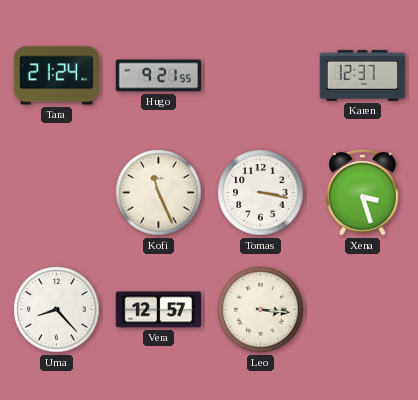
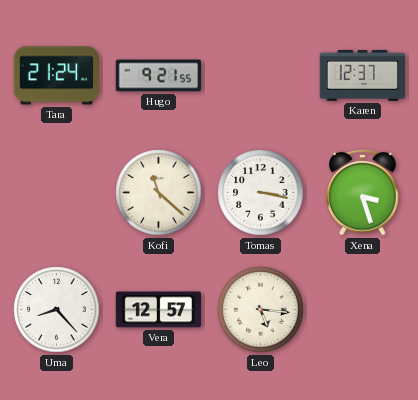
Kofi: 11:26 -> 11:22
Leo: 3:16 -> 5:16
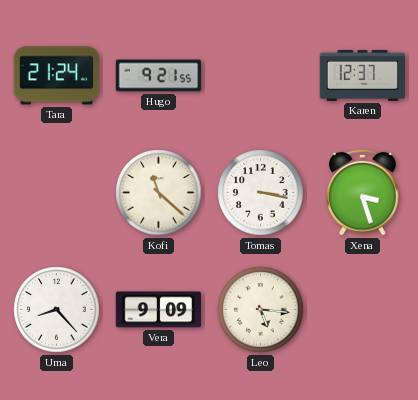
Vera: 12:57 -> 9:09
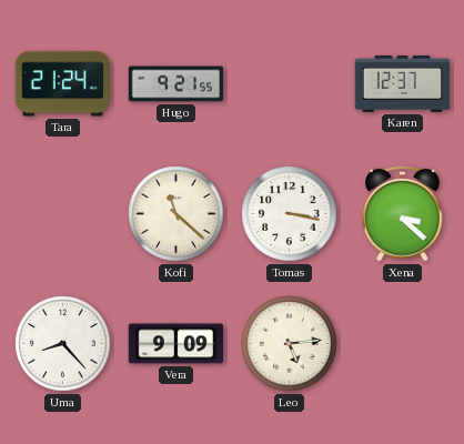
Xena: 3:27 -> 3:22
Leo: 5:16 -> 5:14
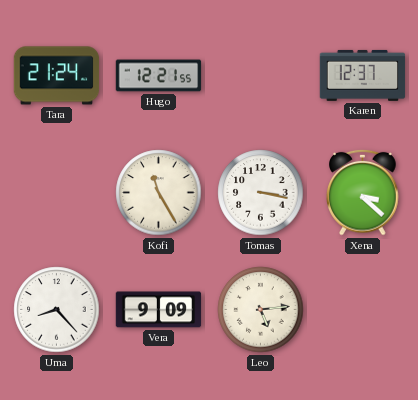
Hugo: 9:21 -> 12:21
Kofi: 11:22 -> 11:25
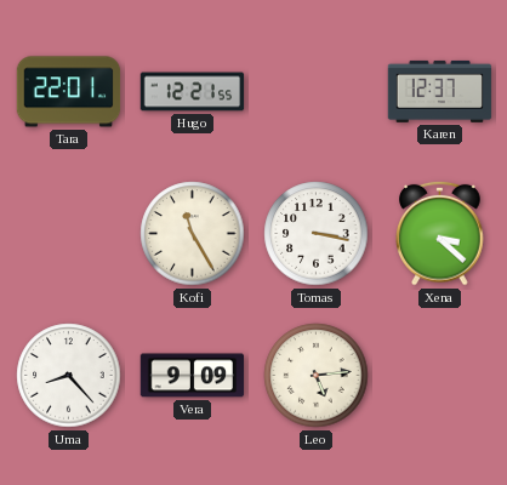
Tara: 21:24 -> 22:01
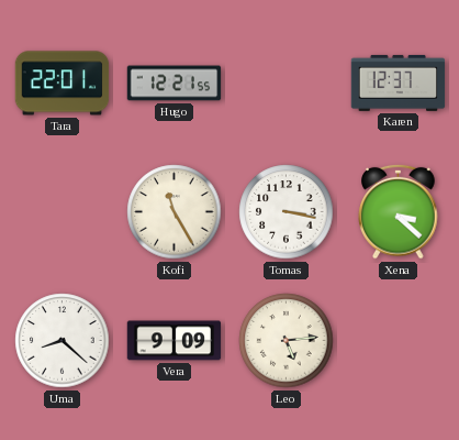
Uma: 8:23 -> 8:22
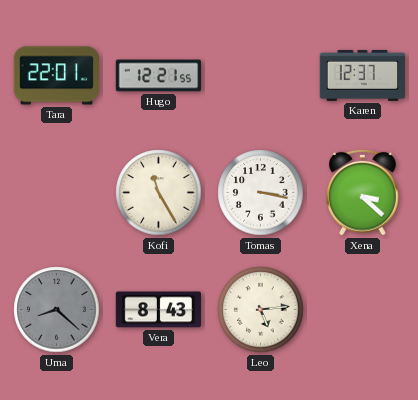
Uma dial: white -> grey
Vera: 9:09 -> 8:43
